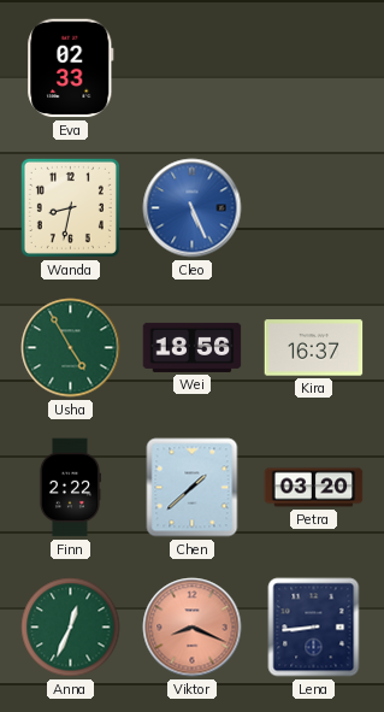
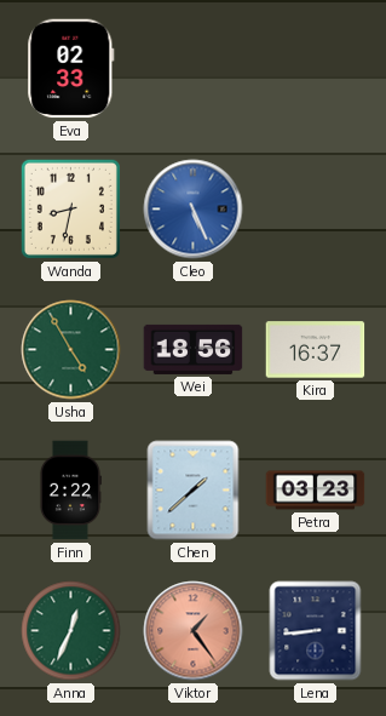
Petra: 03:20 -> 03:23
Viktor: 8:19 -> 1:24
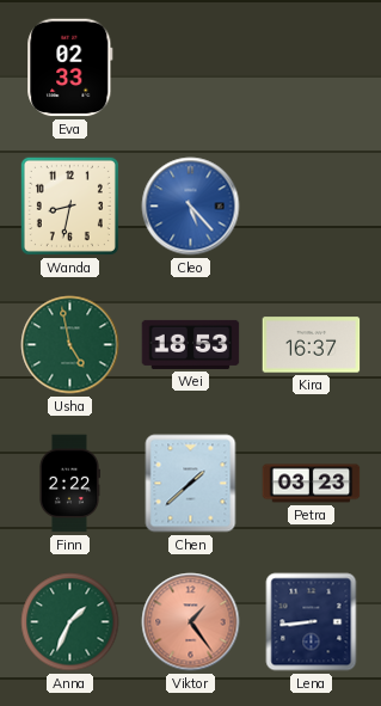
Cleo: 5:26 -> 5:23
Usha: 4:55 -> 4:58
Wei: 18:56 -> 18:53
Anna: 12:34 -> 1:34
